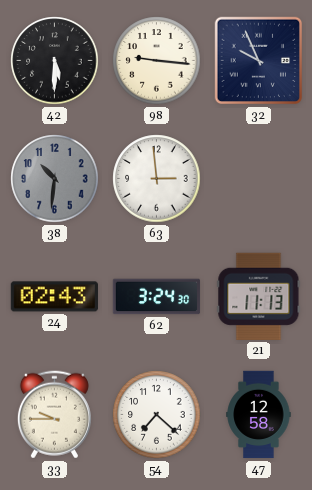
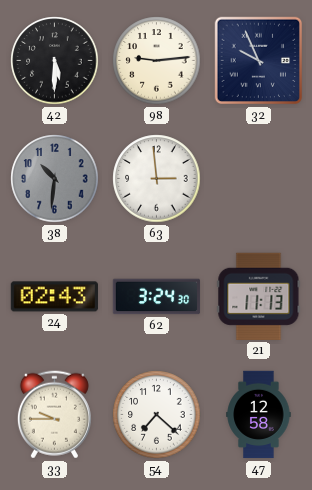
98: 9:16 -> 9:14
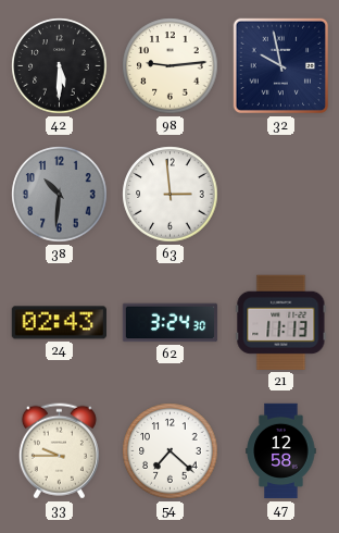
32: 9:56 -> 9:58
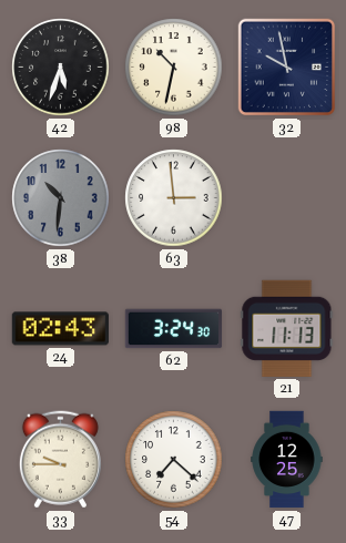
42: 5:30 -> 5:33
98: 9:14 -> 10:32
47: 12:58 -> 12:25
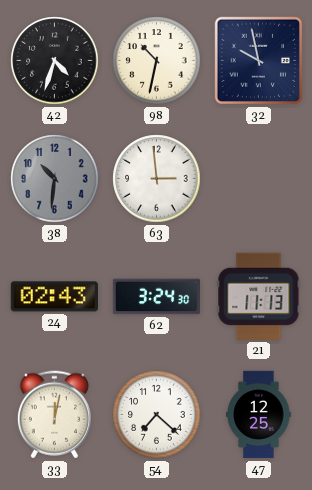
42: 5:33 -> 4:33
33: 9:45 -> 12:02
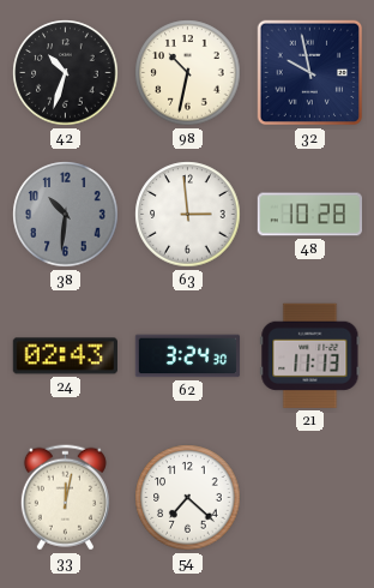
42: 4:33 -> 10:33
48: none -> 10:28
47: 12:25 -> none
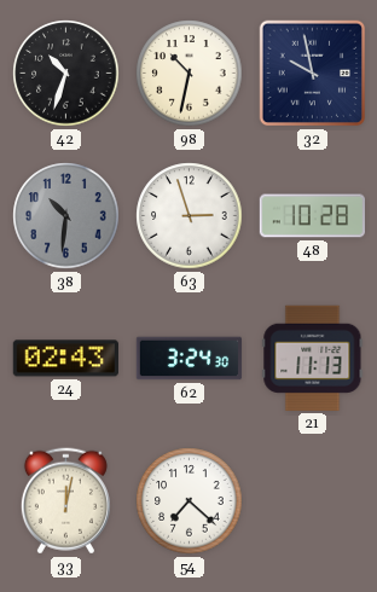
63: 2:59 -> 2:57
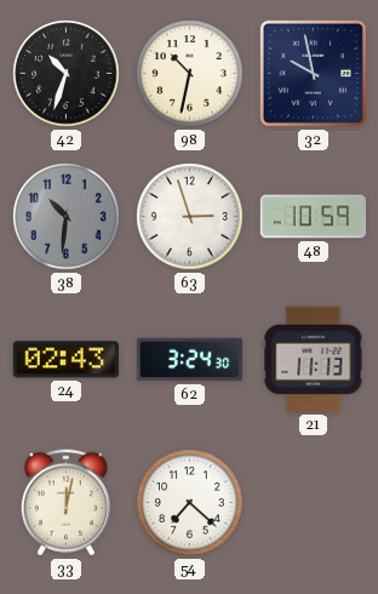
48: 10:28 -> 10:59
